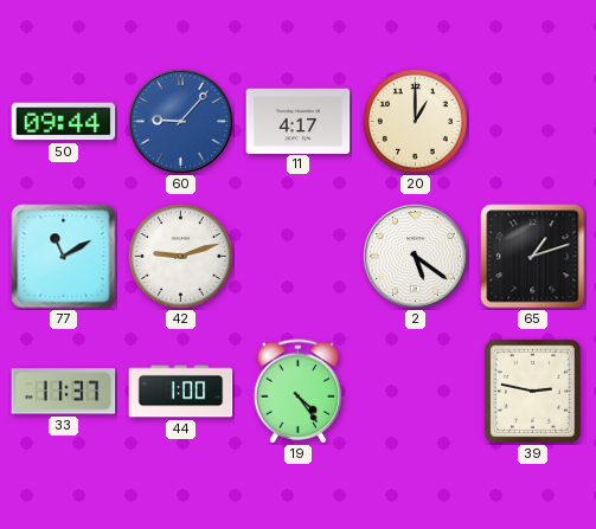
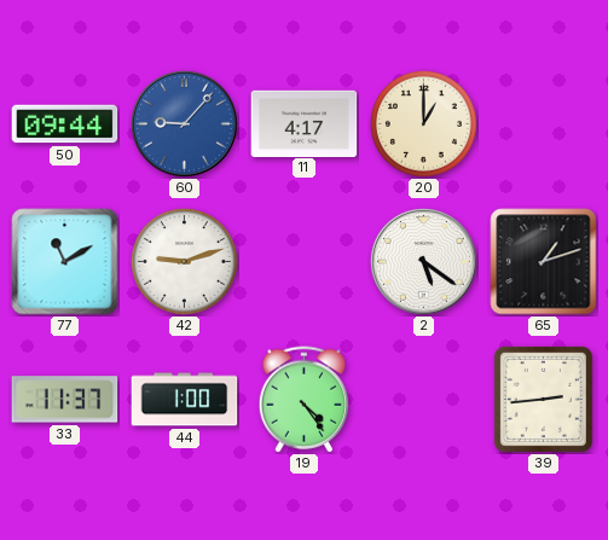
39: 2:47 -> 2:44
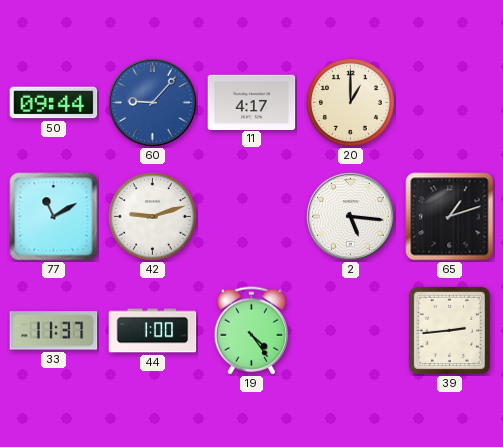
2: 5:21 -> 5:16
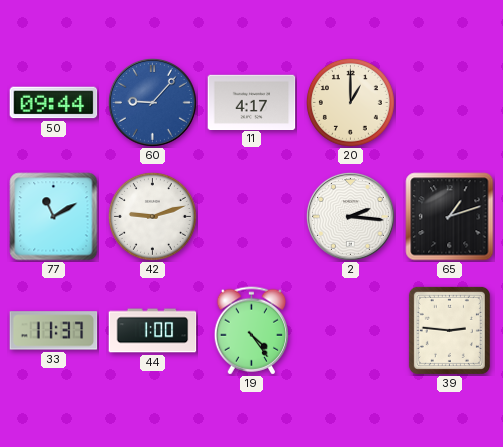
2: 5:16 -> 2:16
39: 2:44 -> 2:46
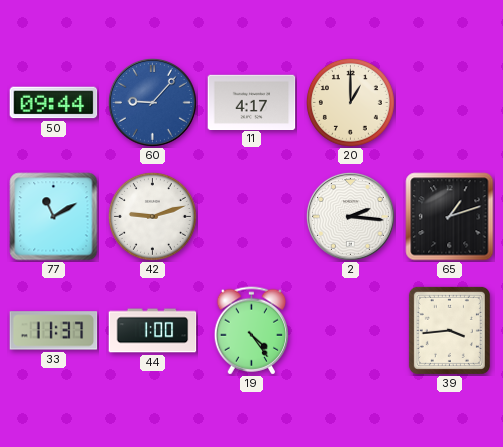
39: 2:46 -> 3:44
